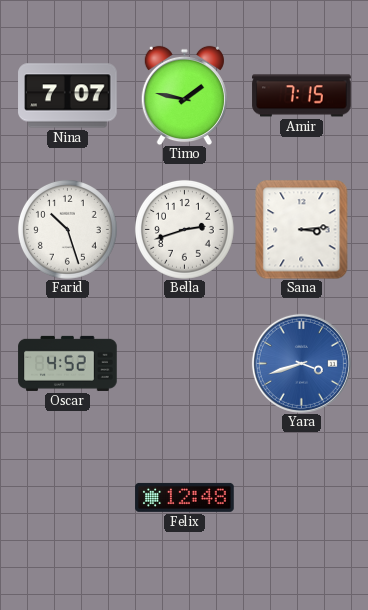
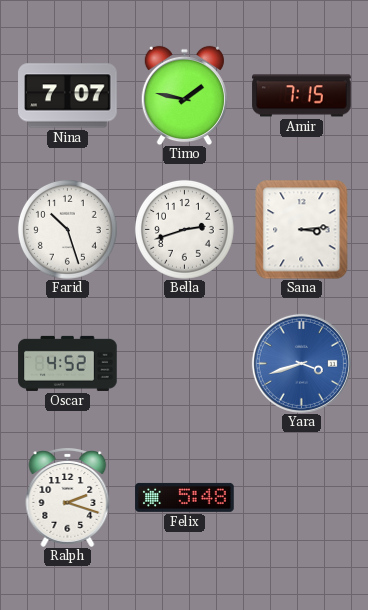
Ralph: none -> 2:18
Felix: 12:48 -> 5:48
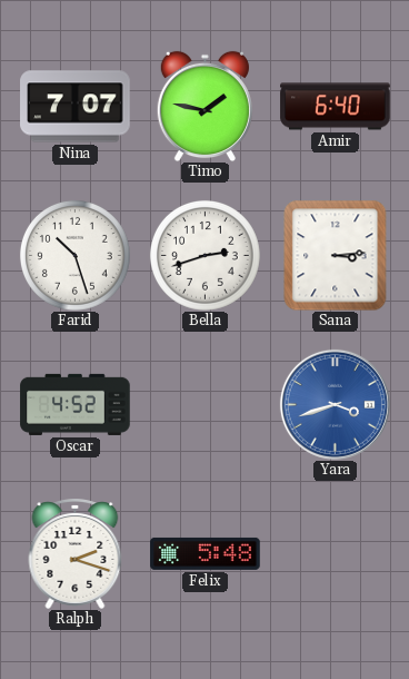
Amir: 7:15 -> 6:40
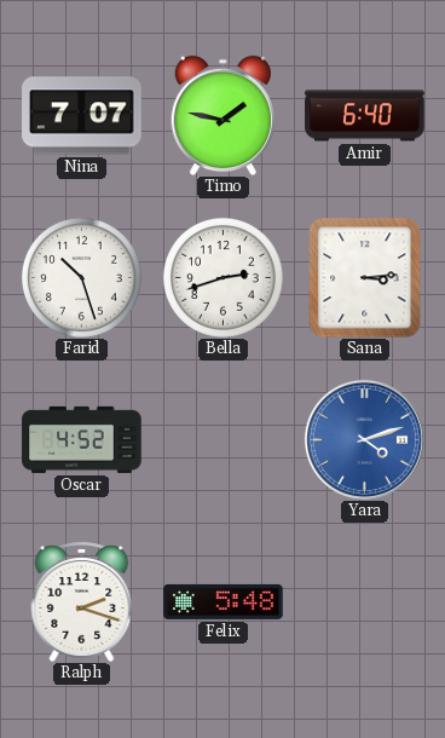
Yara: 3:42 -> 4:12
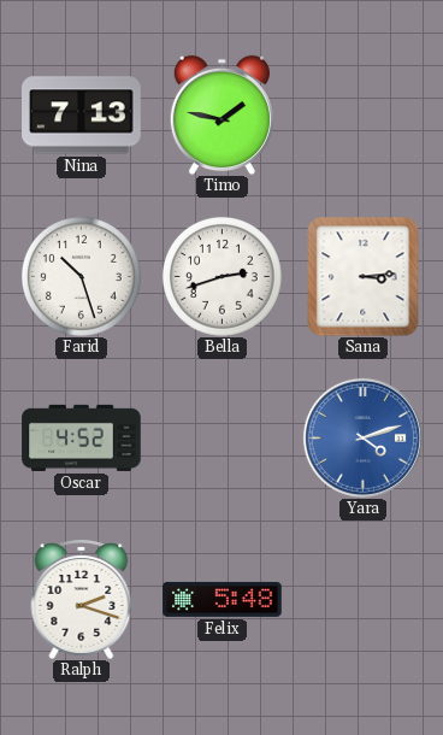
Nina: 7:07 -> 7:13
Amir: 6:40 -> none
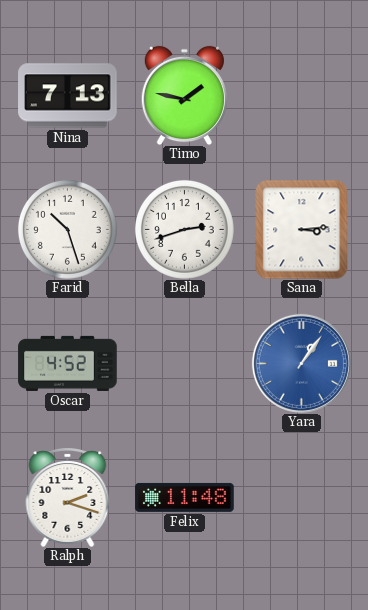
Yara: 4:12 -> 1:06
Felix: 5:48 -> 11:48
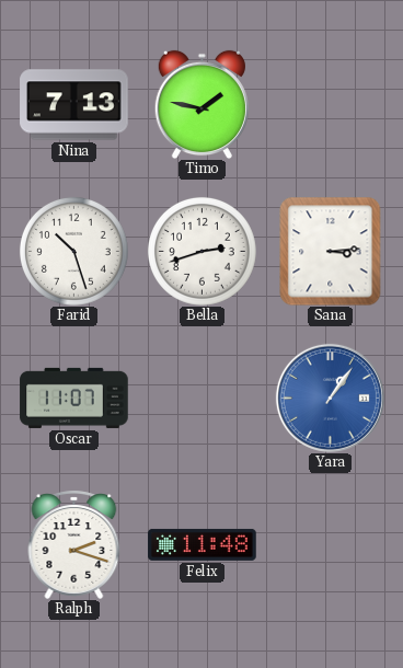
Oscar: 4:52 -> 11:07
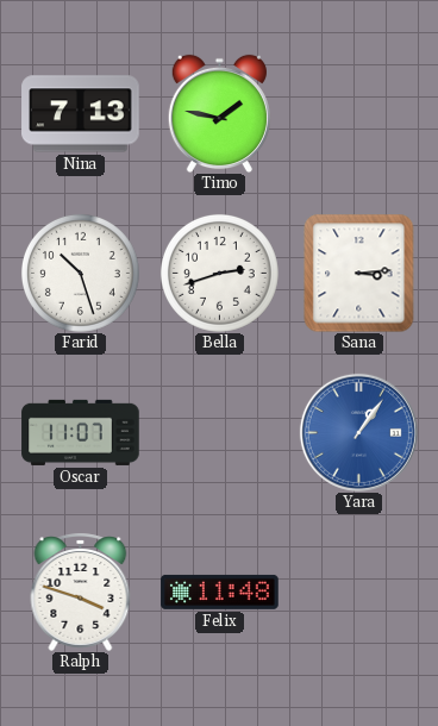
Ralph: 2:18 -> 3:48
